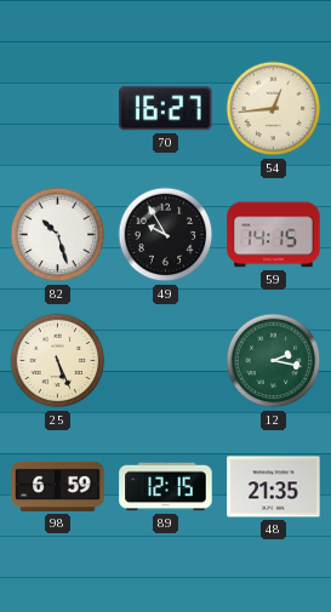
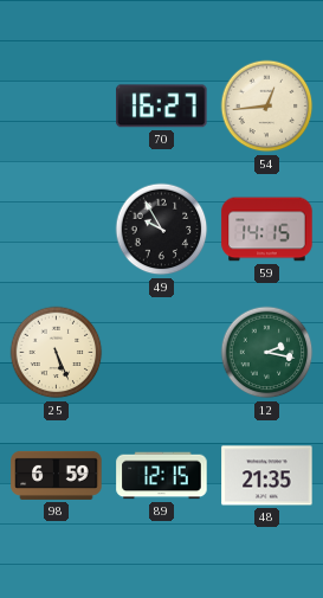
82: 10:27 -> none
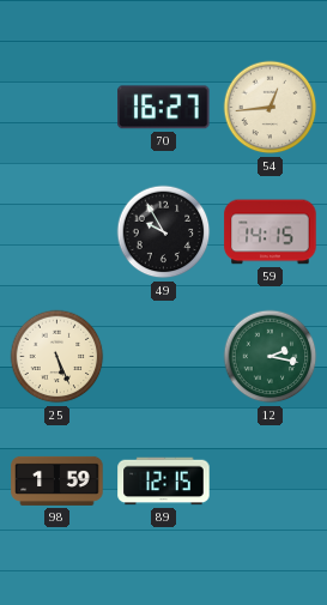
98: 6:59 -> 1:59
48: 21:35 -> none
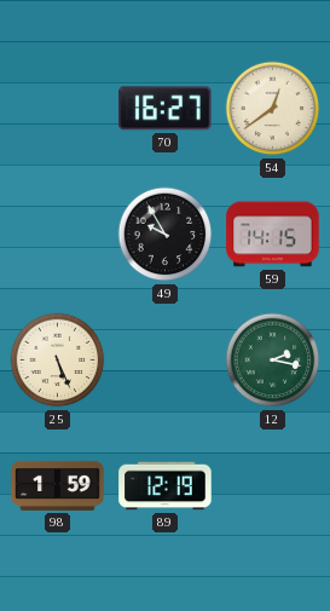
54: 12:44 -> 12:39
89: 12:15 -> 12:19
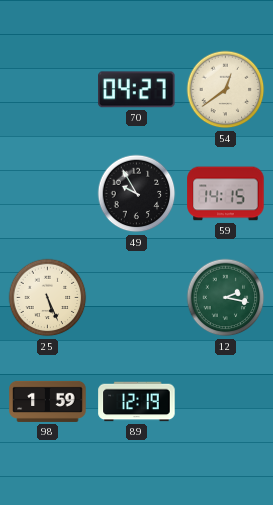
70: 16:27 -> 04:27
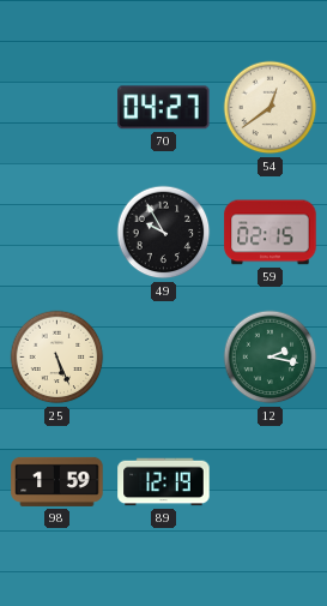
59: 14:15 -> 02:15
